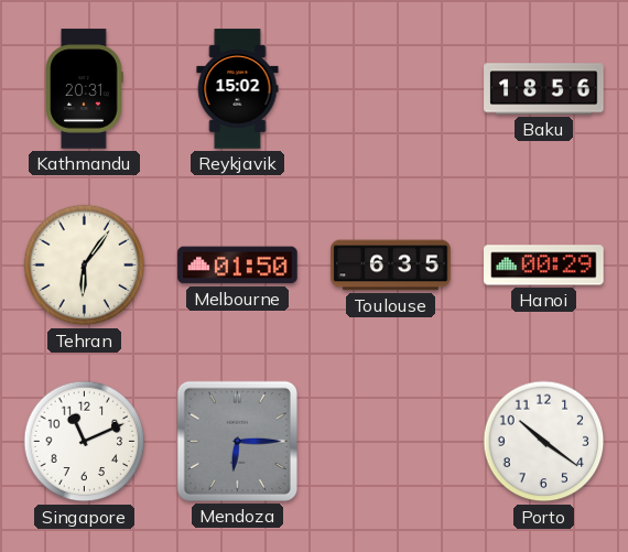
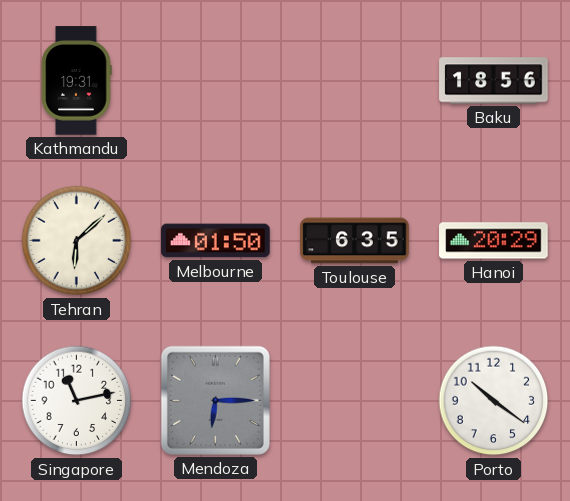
Kathmandu: 20:31 -> 19:31
Reykjavik: 15:02 -> none
Tehran: 6:06 -> 6:08
Hanoi: 00:29 -> 20:29
Singapore: 11:11 -> 11:13
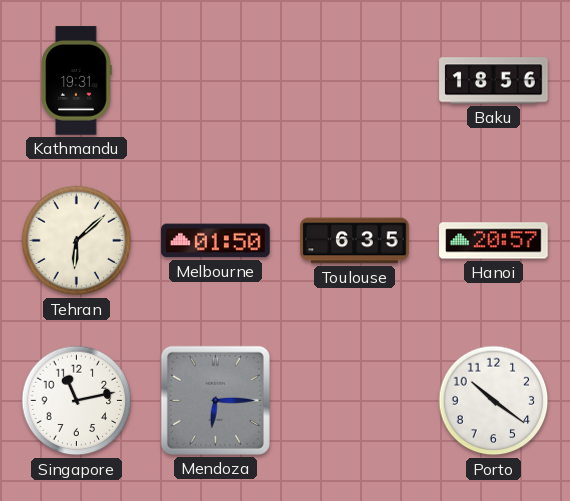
Hanoi: 20:29 -> 20:57
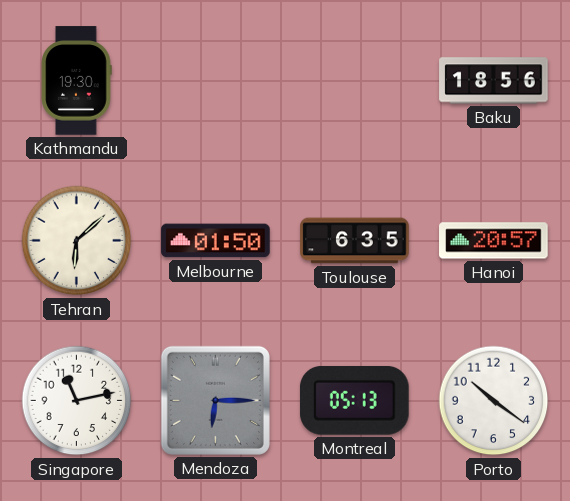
Kathmandu: 19:31 -> 19:30
Montreal: none -> 05:13
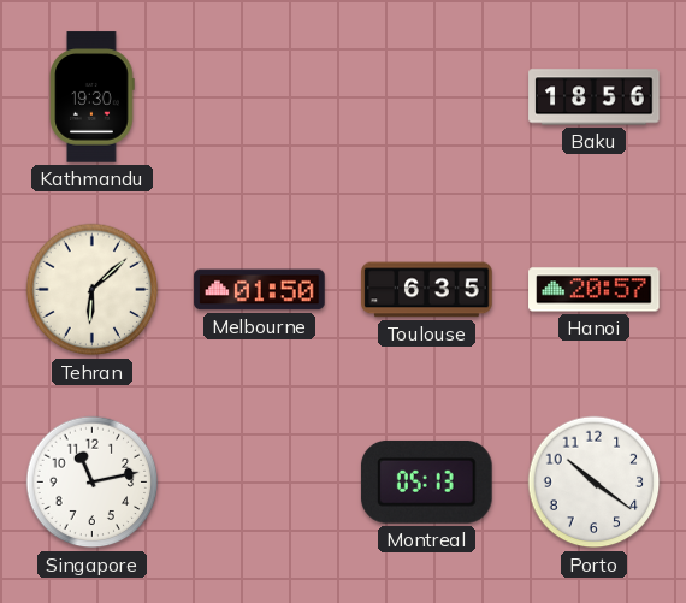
Mendoza: 6:15 -> none
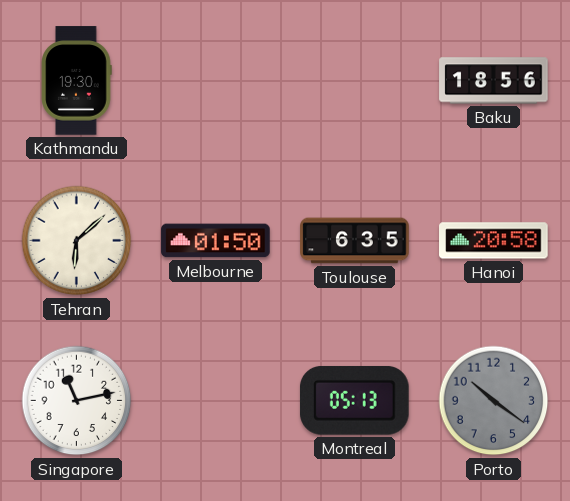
Hanoi: 20:57 -> 20:58
Porto dial: white -> grey
